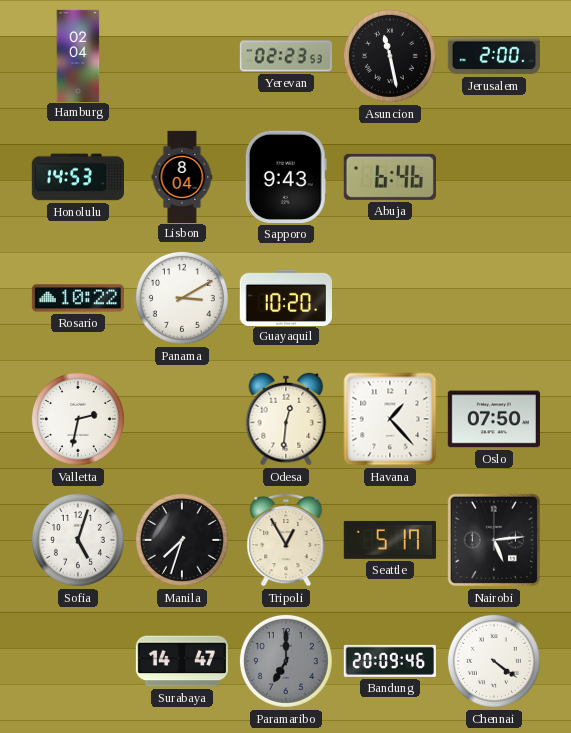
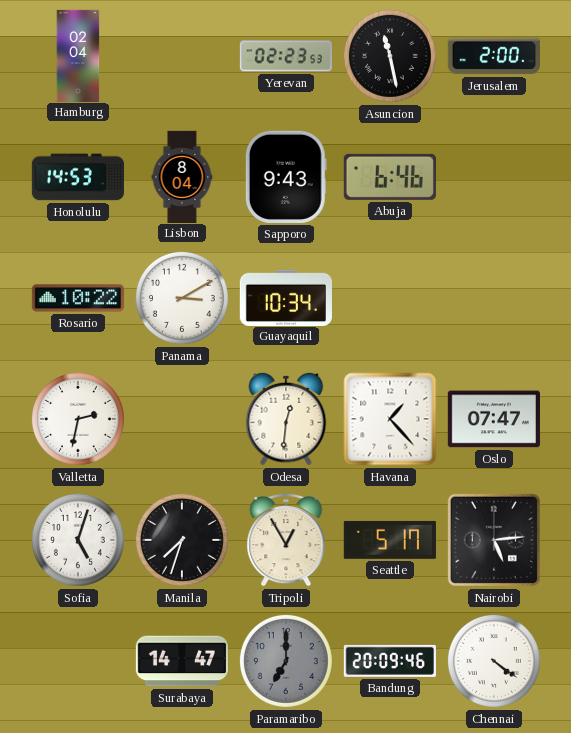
Guayaquil: 10:20 -> 10:34
Oslo: 07:50 -> 07:47
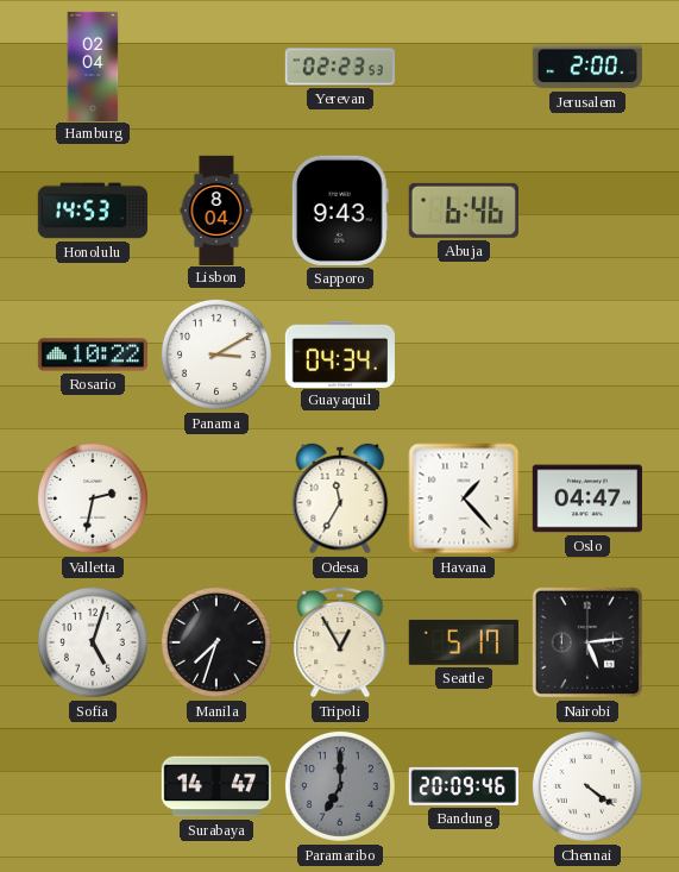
Asuncion: 11:28 -> none
Guayaquil: 10:34 -> 04:34
Odesa: 12:31 -> 11:35
Oslo: 07:47 -> 04:47
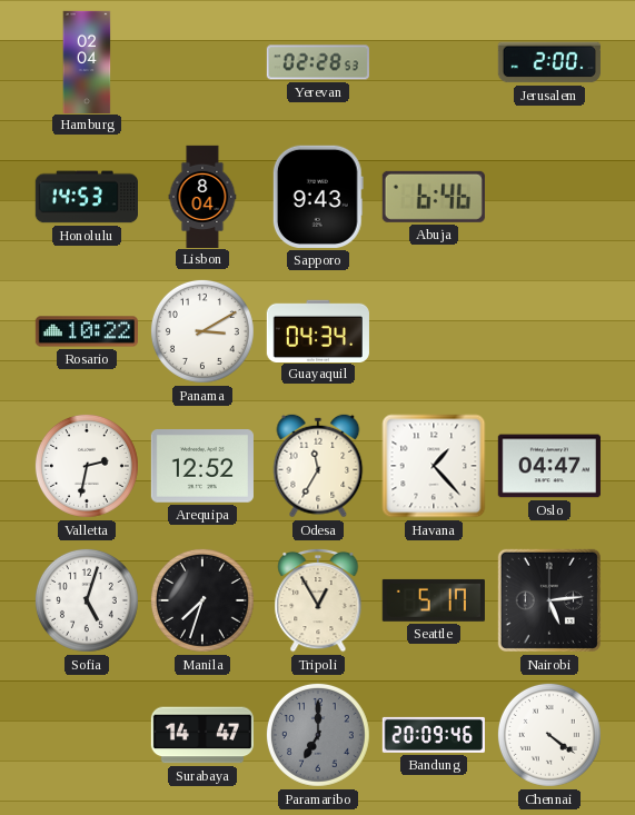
Yerevan: 02:23 -> 02:28
Arequipa: none -> 12:52
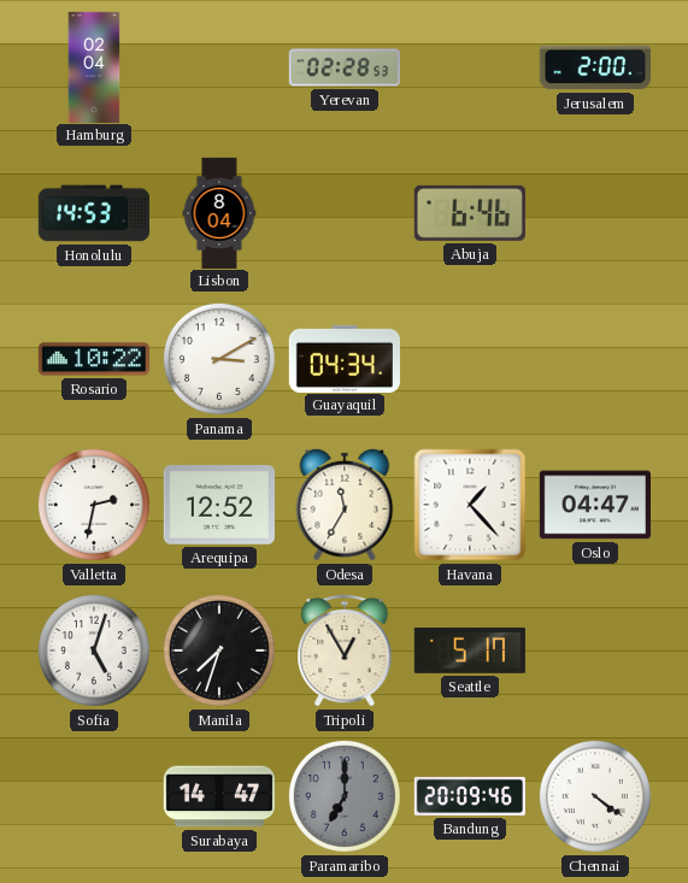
Sapporo: 9:43 -> none
Nairobi: 5:14 -> none
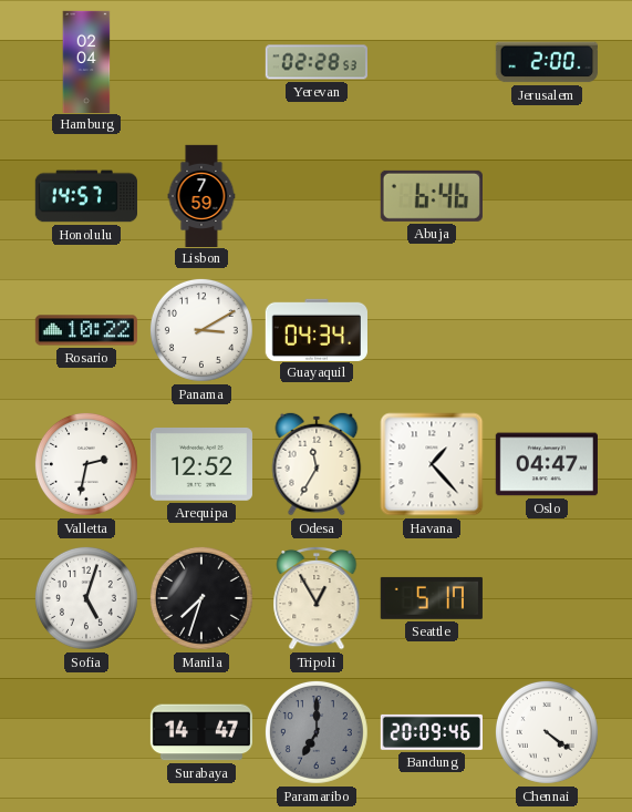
Honolulu: 14:53 -> 14:57
Lisbon: 8:04 -> 7:59
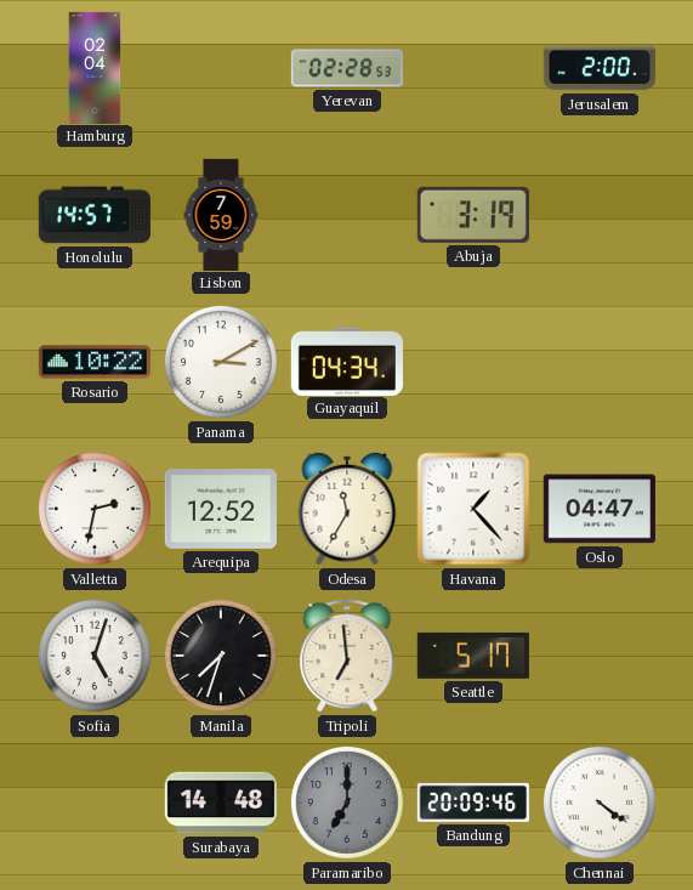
Abuja: 6:46 -> 3:19
Tripoli: 12:55 -> 6:59
Surabaya: 14:47 -> 14:48
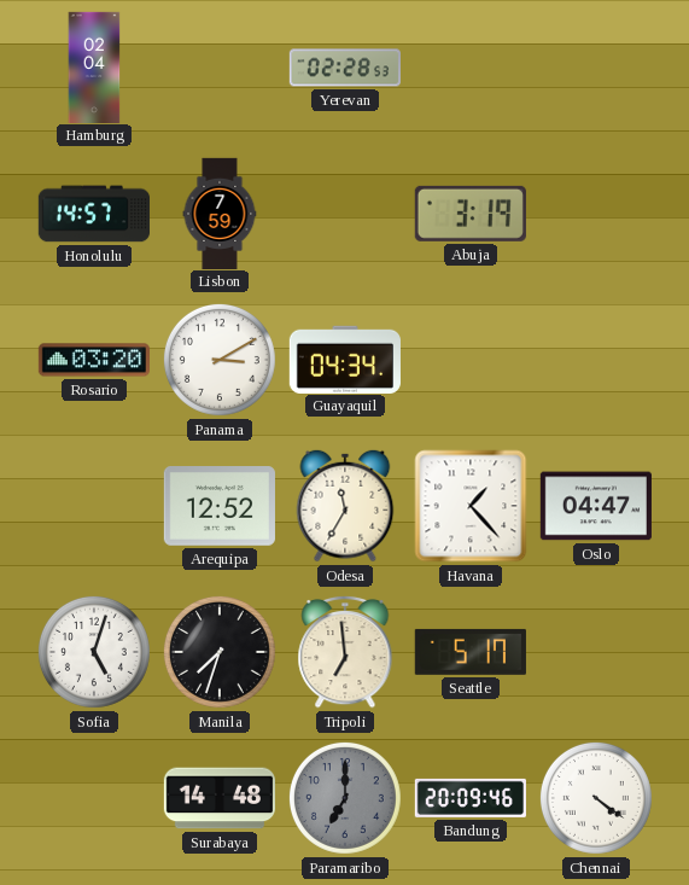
Jerusalem: 2:00 -> none
Rosario: 10:22 -> 03:20
Valletta: 2:32 -> none
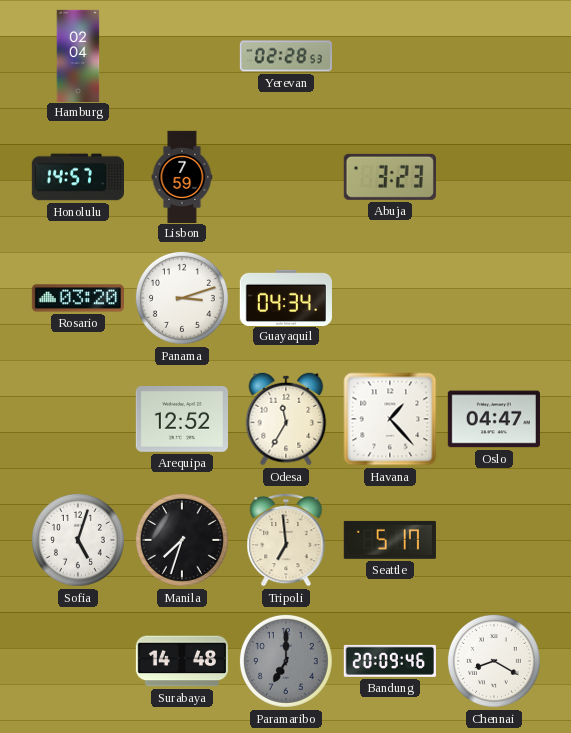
Abuja: 3:19 -> 3:23
Panama: 3:10 -> 3:12
Chennai: 4:21 -> 8:20
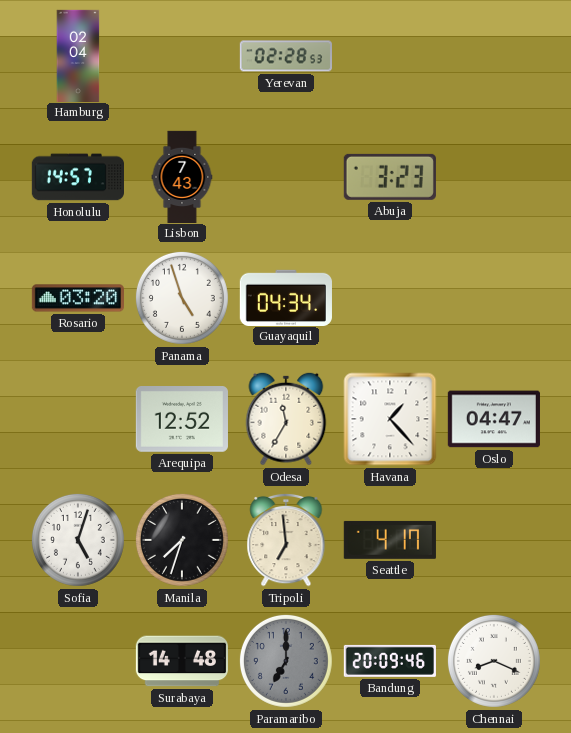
Lisbon: 7:59 -> 7:43
Panama: 3:12 -> 4:57
Seattle: 5:17 -> 4:17
Chennai: 8:20 -> 8:19
